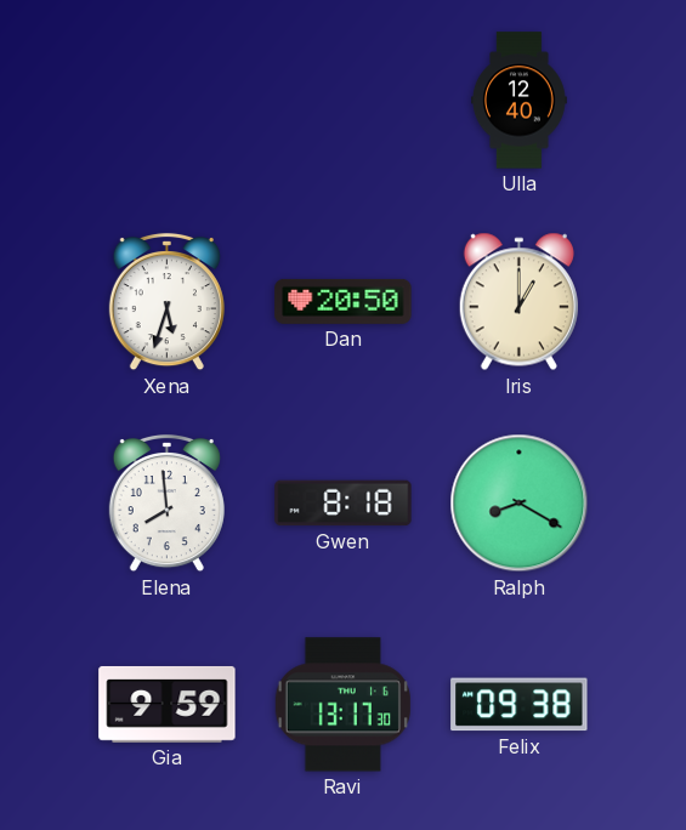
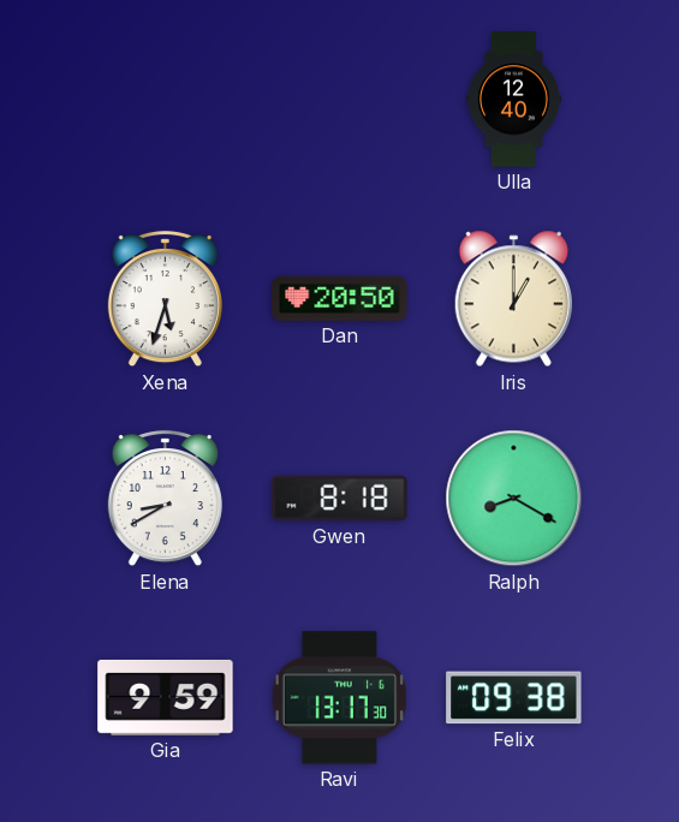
Elena: 7:59 -> 8:40
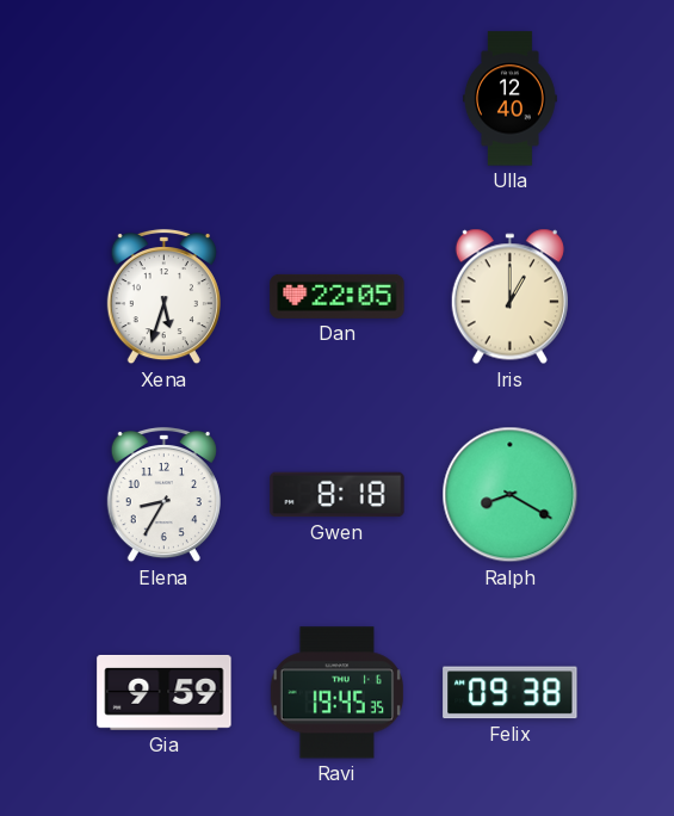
Dan: 20:50 -> 22:05
Elena: 8:40 -> 8:35
Ravi: 13:17 -> 19:45
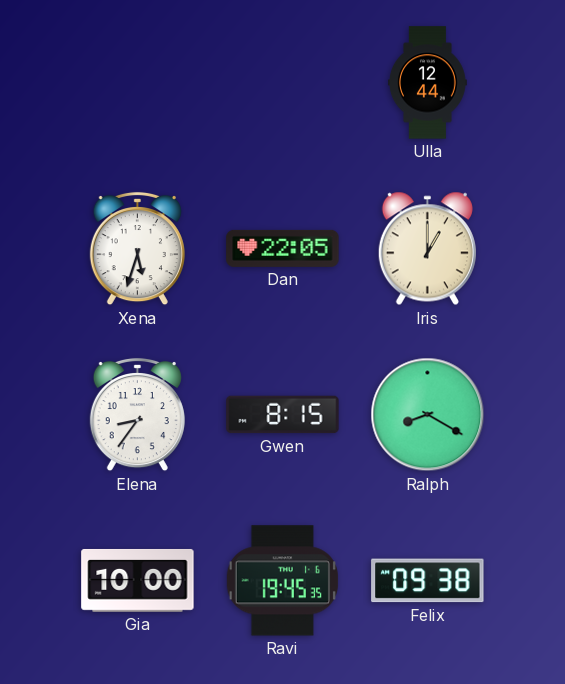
Ulla: 12:40 -> 12:44
Elena: 8:35 -> 8:36
Gwen: 8:18 -> 8:15
Gia: 9:59 -> 10:00
